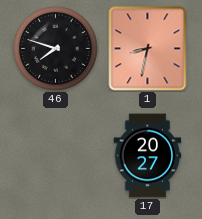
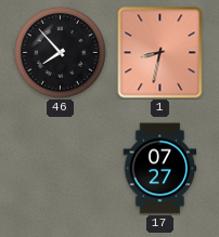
46: 7:48 -> 7:53
17: 20:27 -> 07:27
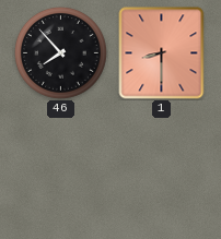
1: 8:32 -> 8:30
17: 07:27 -> none
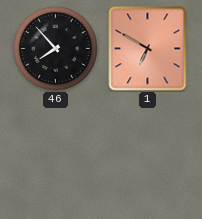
1: 8:30 -> 6:50
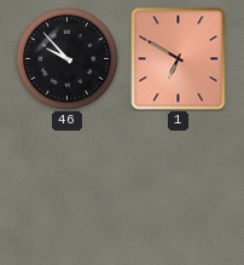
46: 7:53 -> 9:53
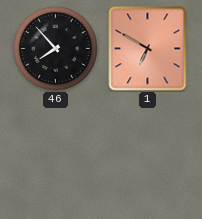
46: 9:53 -> 7:53
